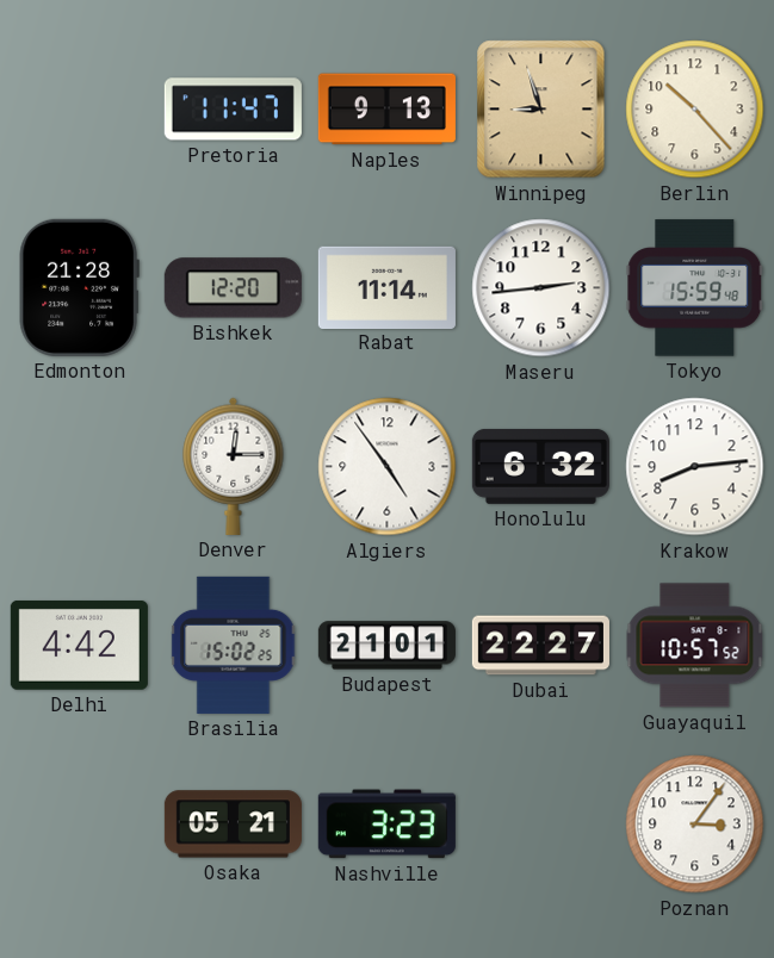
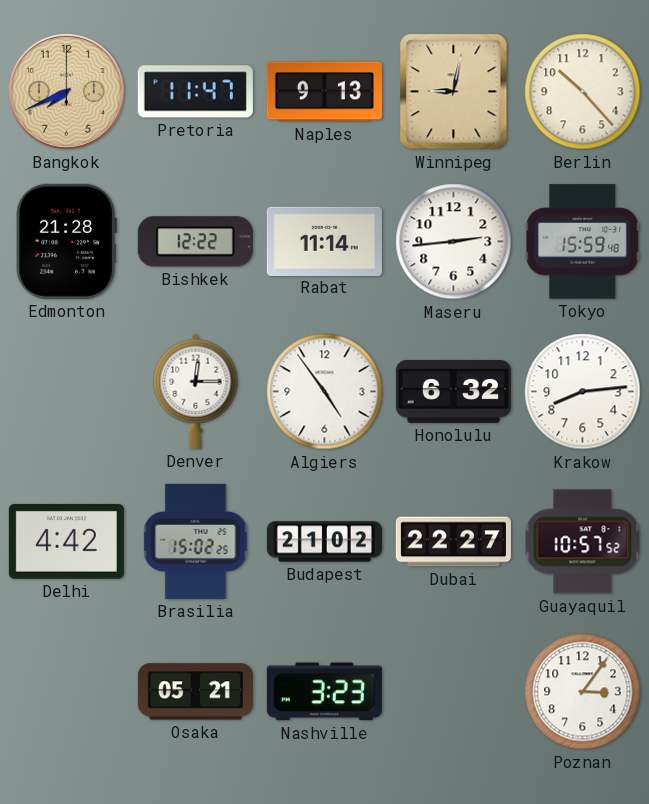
Bangkok: none -> 7:41
Winnipeg: 8:57 -> 9:02
Bishkek: 12:20 -> 12:22
Budapest: 21:01 -> 21:02
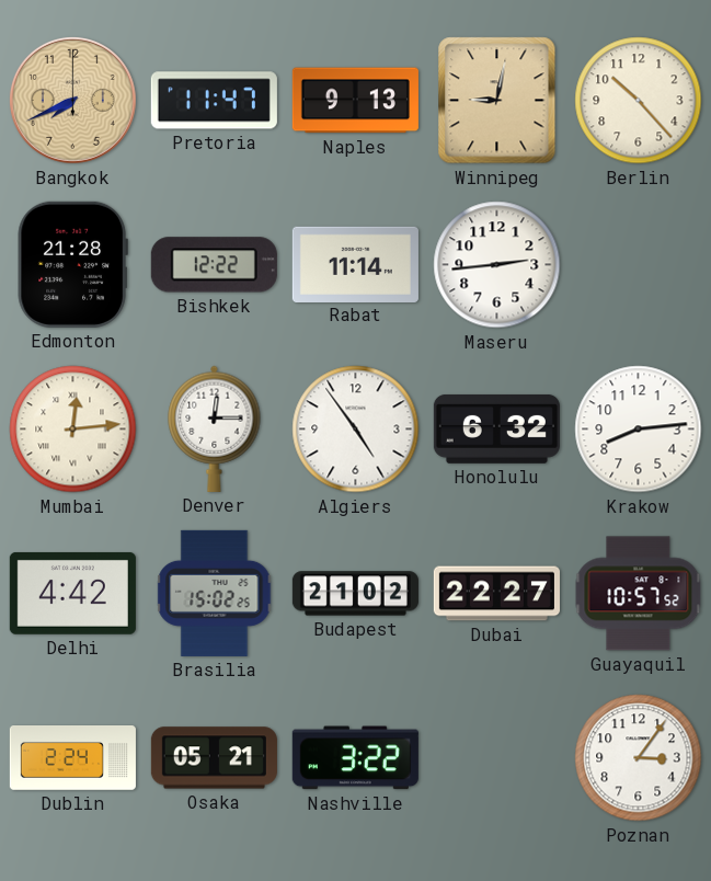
Tokyo: 15:59 -> none
Mumbai: none -> 12:14
Dublin: none -> 2:24
Nashville: 3:23 -> 3:22
